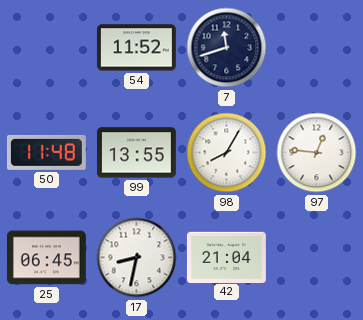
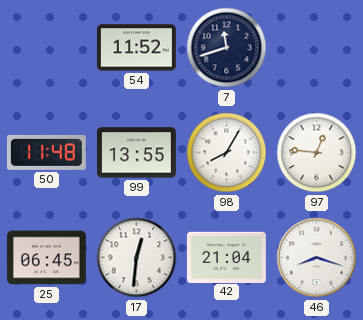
17: 8:32 -> 12:31
46: none -> 8:18
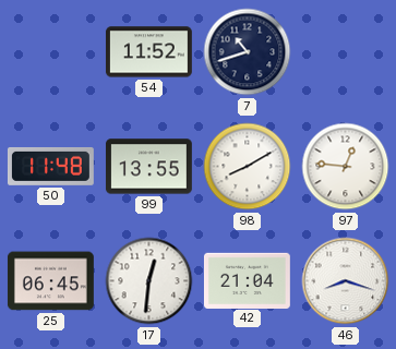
7: 11:42 -> 10:42
98: 8:05 -> 8:10
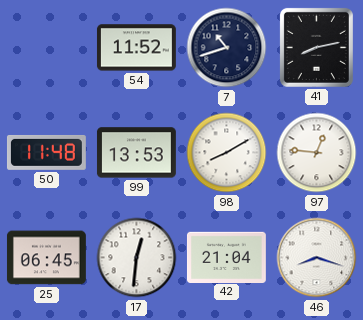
41: none -> 8:13
99: 13:55 -> 13:53
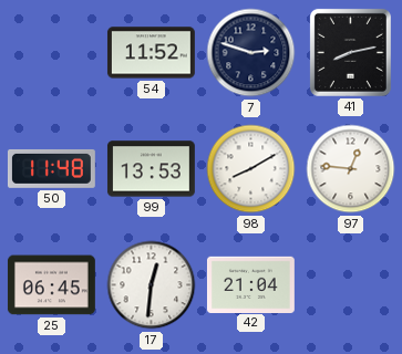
7: 10:42 -> 2:48
46: 8:18 -> none
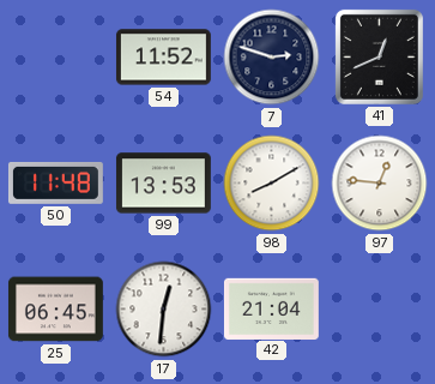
41: 8:13 -> 12:41
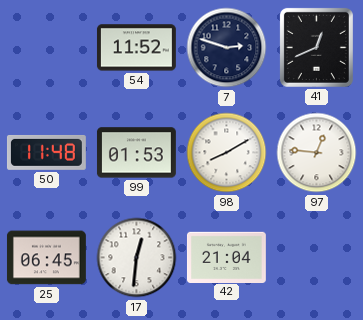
99: 13:53 -> 01:53
